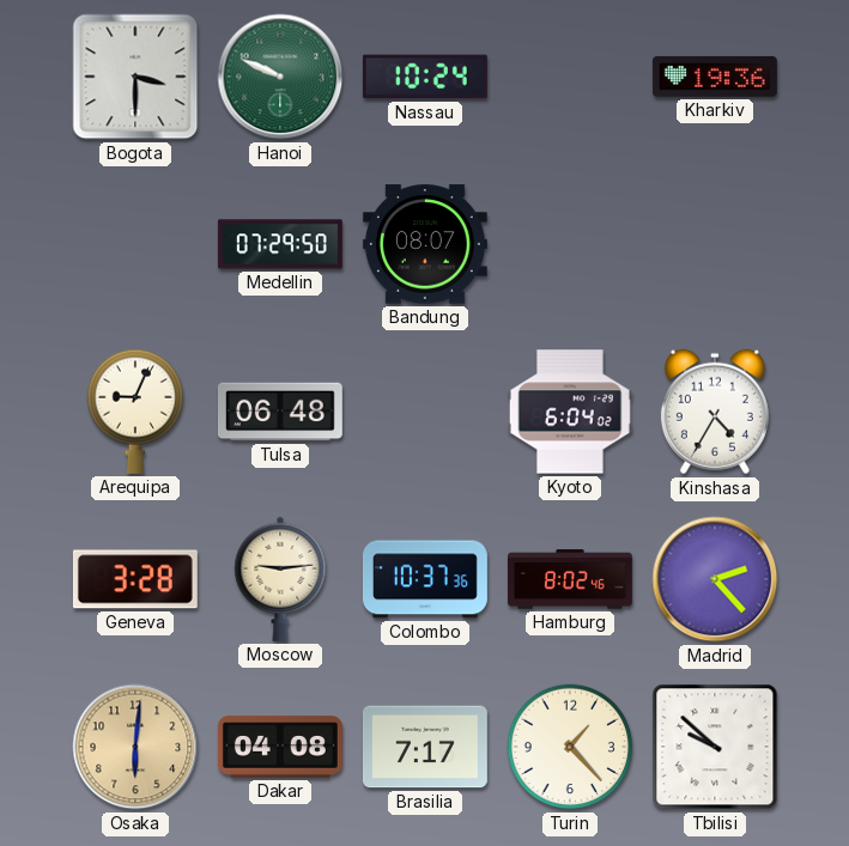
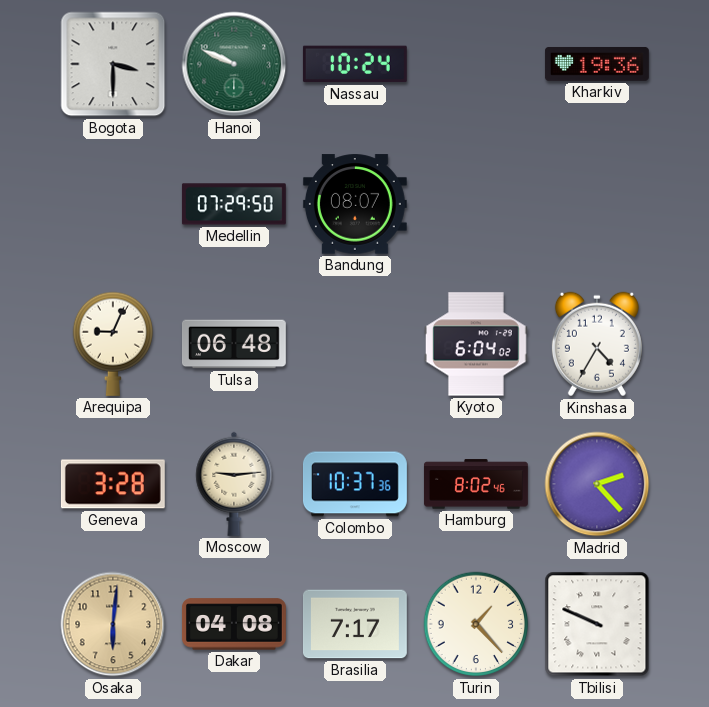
Tbilisi: 9:52 -> 9:49
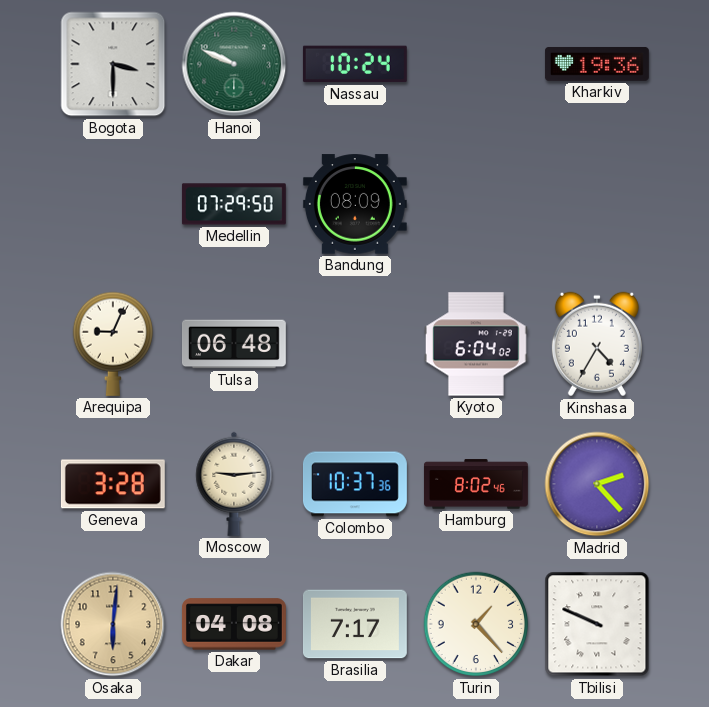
Bandung: 08:07 -> 08:09
